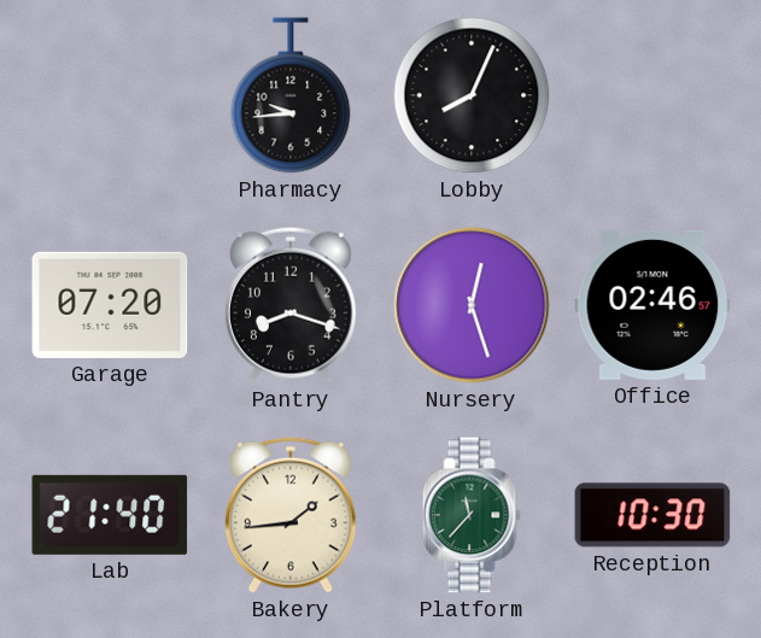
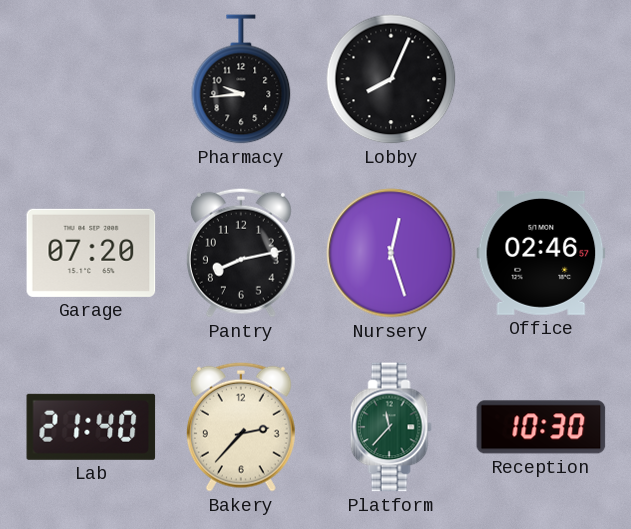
Pantry: 8:18 -> 8:13
Bakery: 1:44 -> 2:37
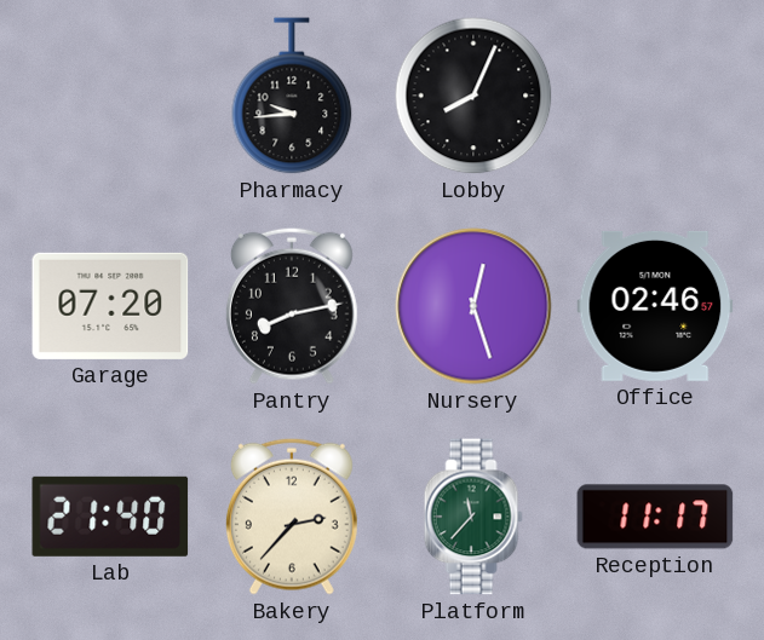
Reception: 10:30 -> 11:17
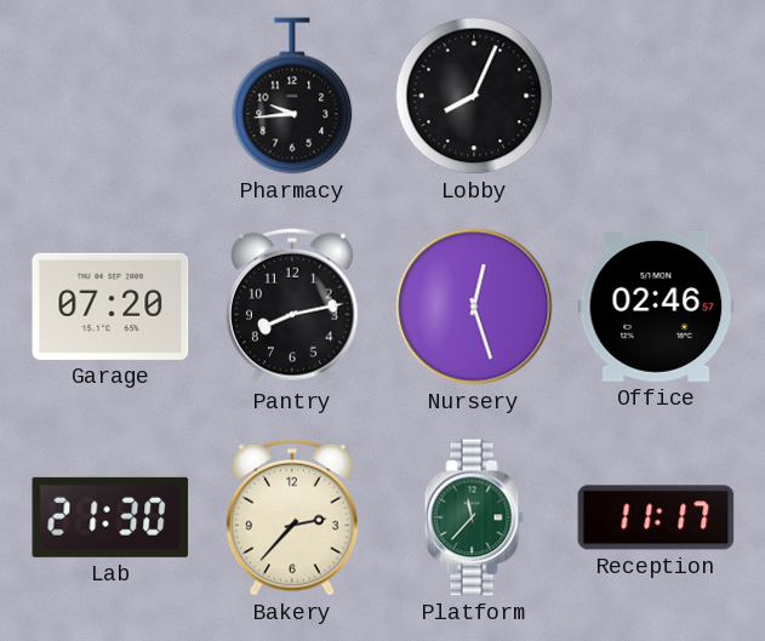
Lab: 21:40 -> 21:30
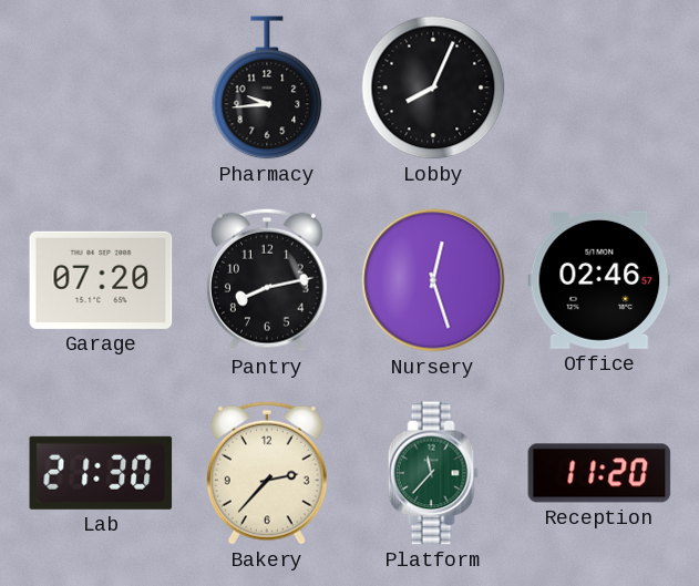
Reception: 11:17 -> 11:20
